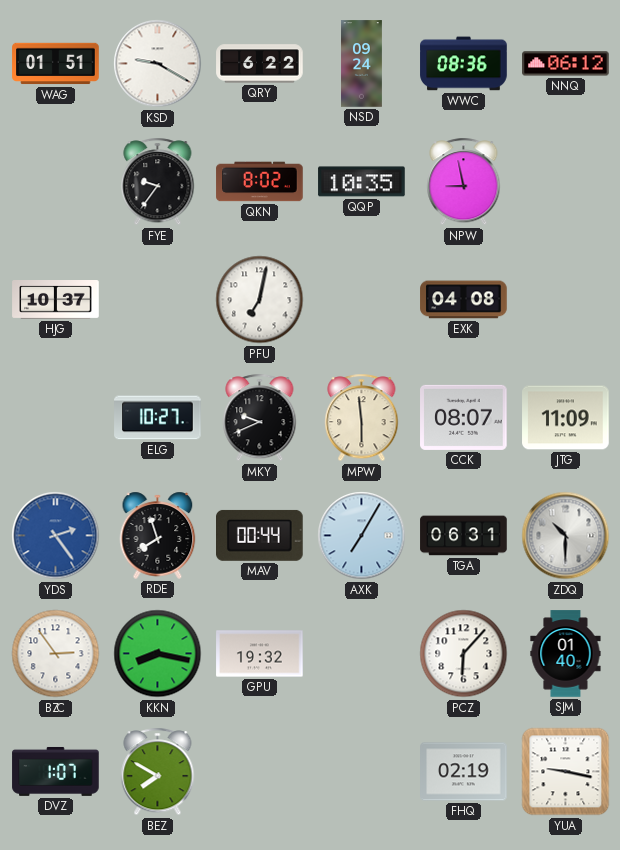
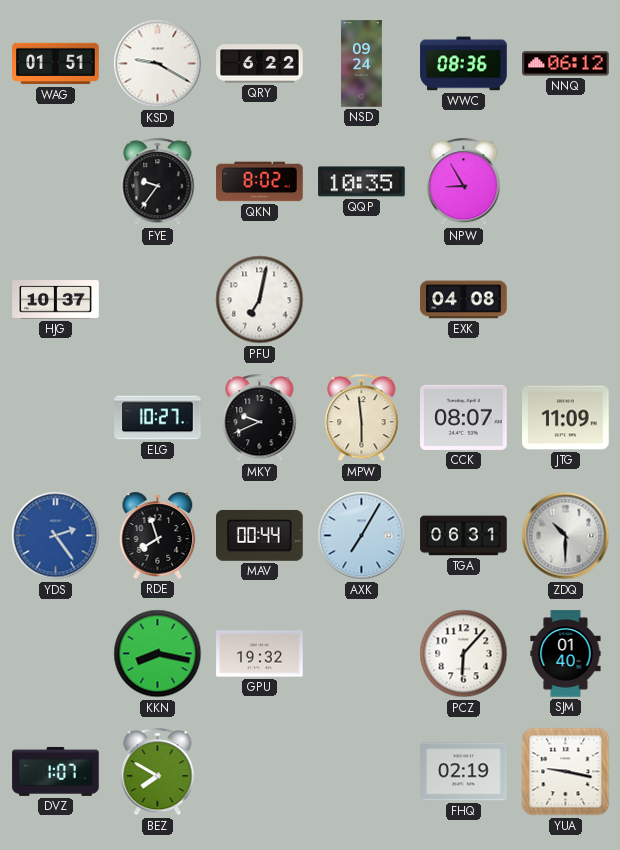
NPW: 8:58 -> 8:55
BZC: 2:54 -> none
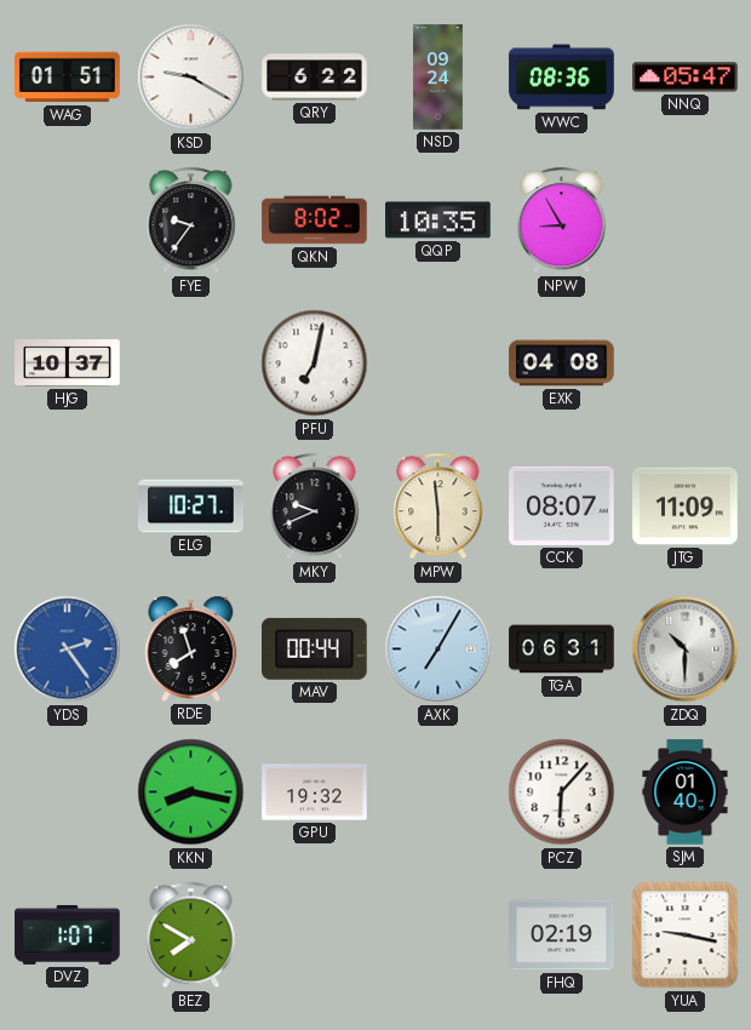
NNQ: 06:12 -> 05:47
